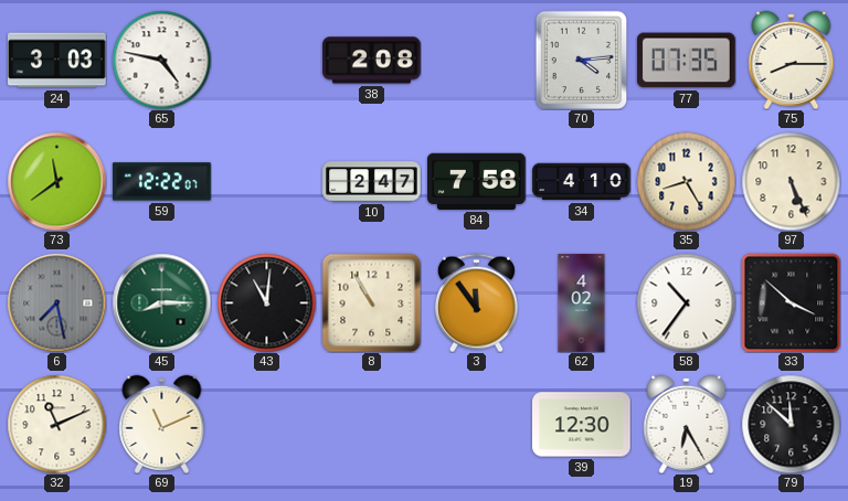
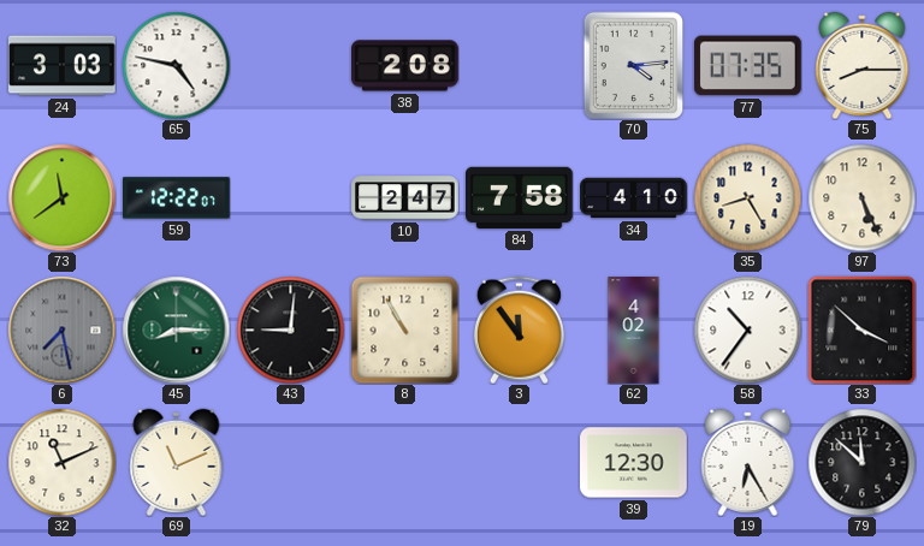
43: 11:01 -> 9:01
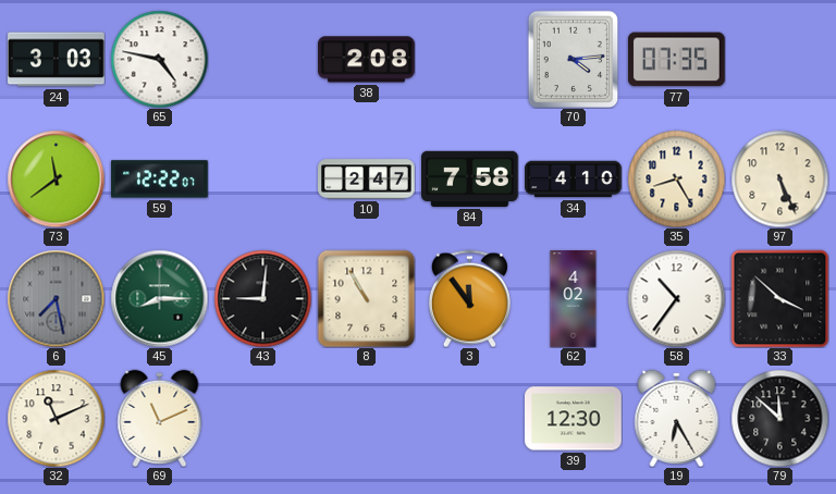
75: 8:15 -> none
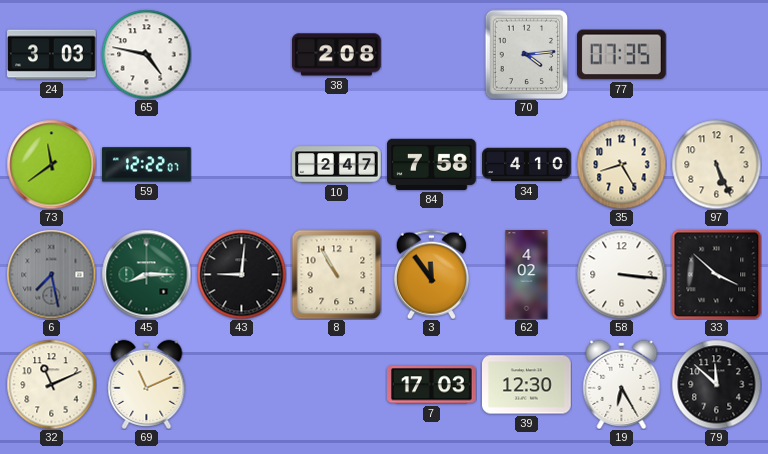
58: 10:36 -> 3:16
7: none -> 17:03
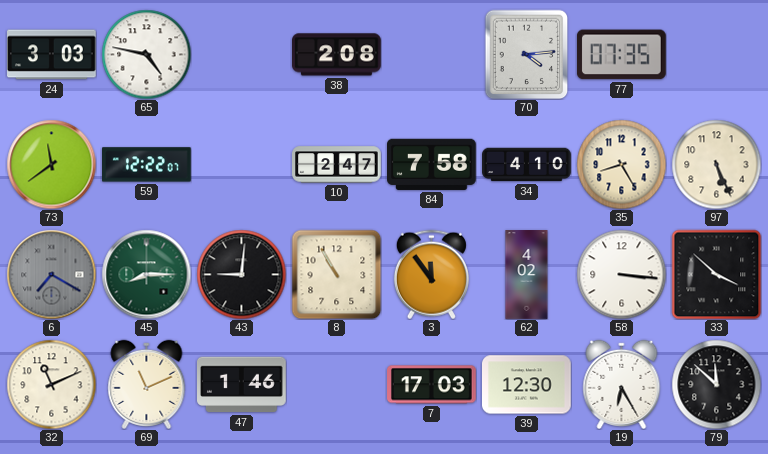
6: 7:28 -> 7:20
47: none -> 1:46
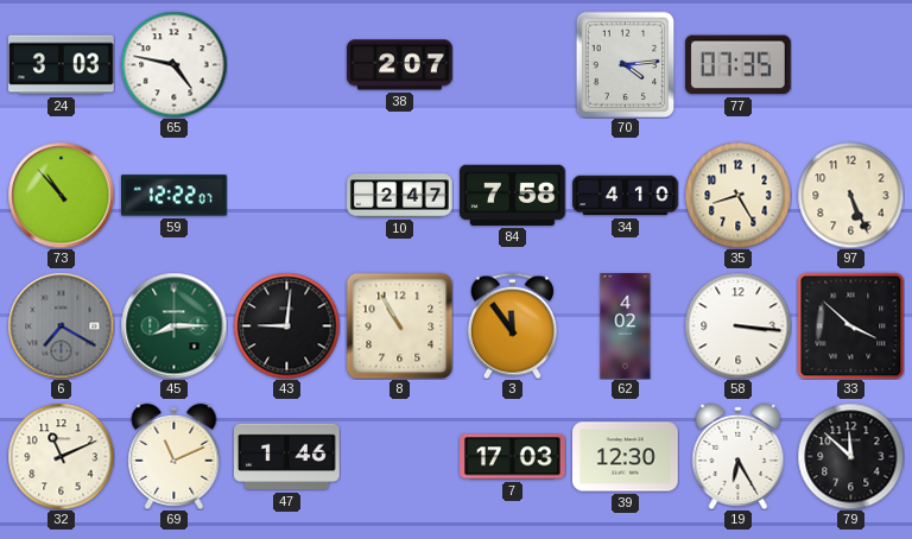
38: 2:08 -> 2:07
73: 11:39 -> 10:53
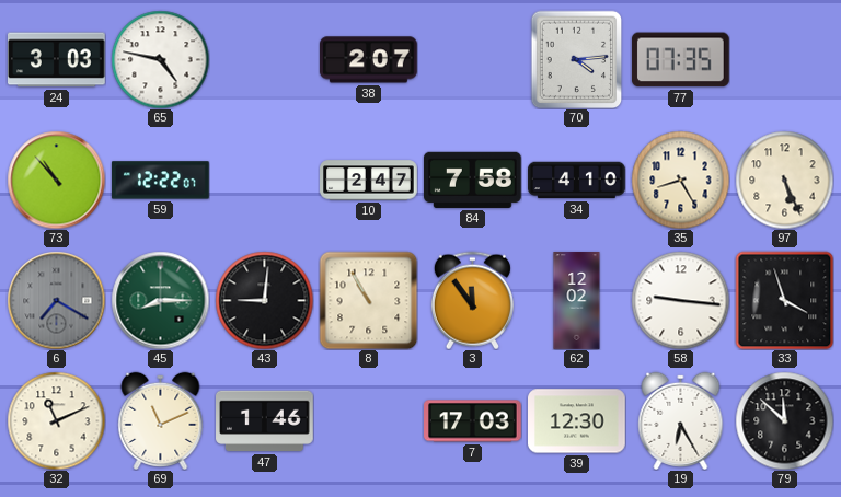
62: 4:02 -> 12:02
58: 3:16 -> 9:16
33: 3:52 -> 3:57
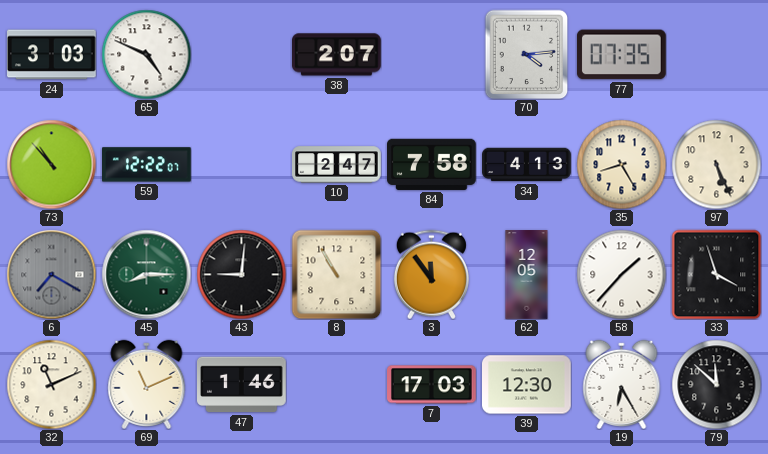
65: 4:47 -> 4:49
34: 4:10 -> 4:13
62: 12:02 -> 12:05
58: 9:16 -> 1:37
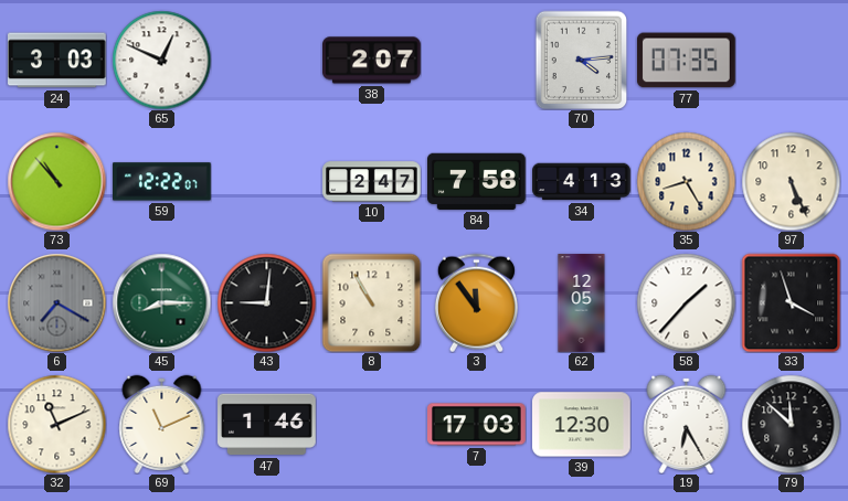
65: 4:49 -> 12:49
